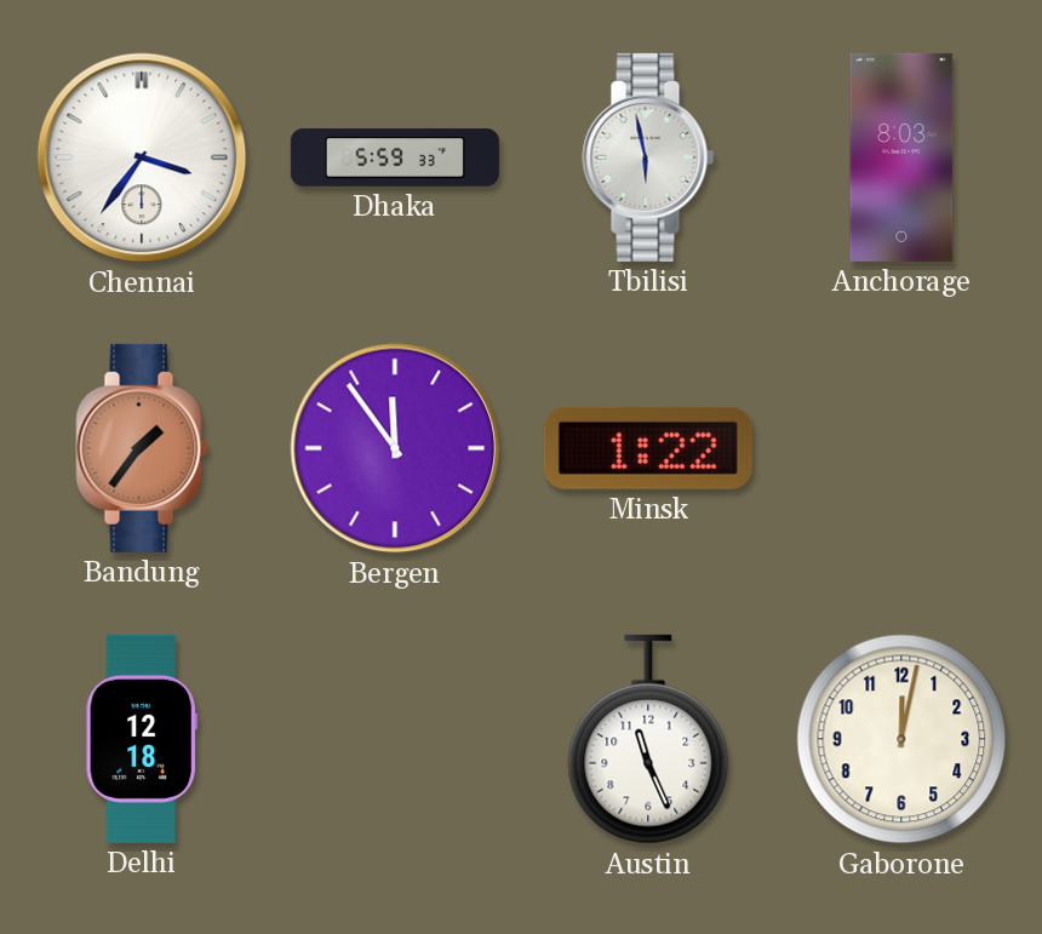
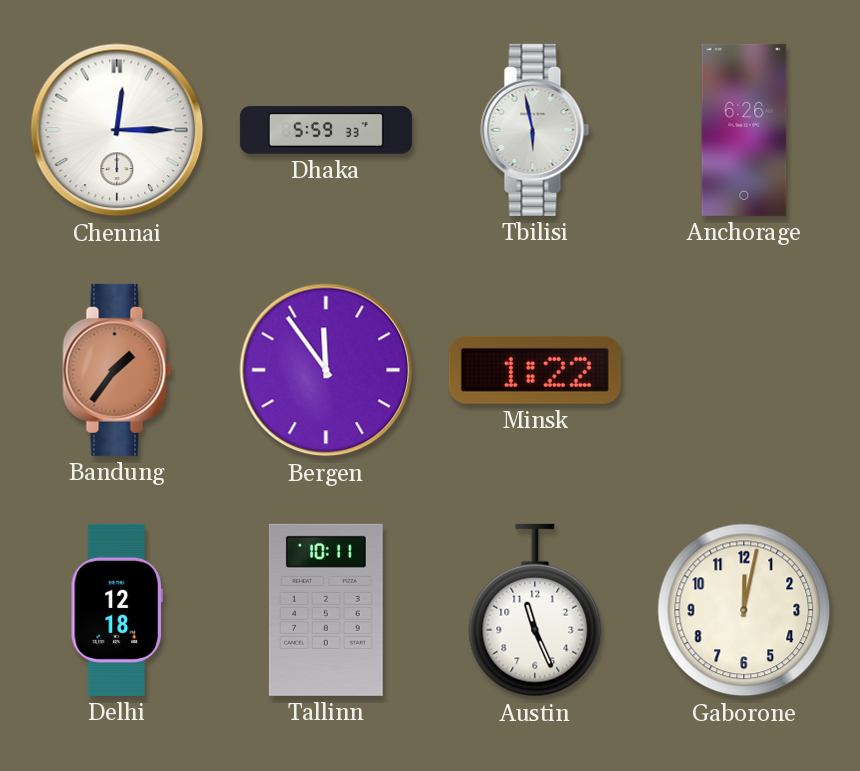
Chennai: 3:36 -> 12:15
Anchorage: 8:03 -> 6:26
Tallinn: none -> 10:11
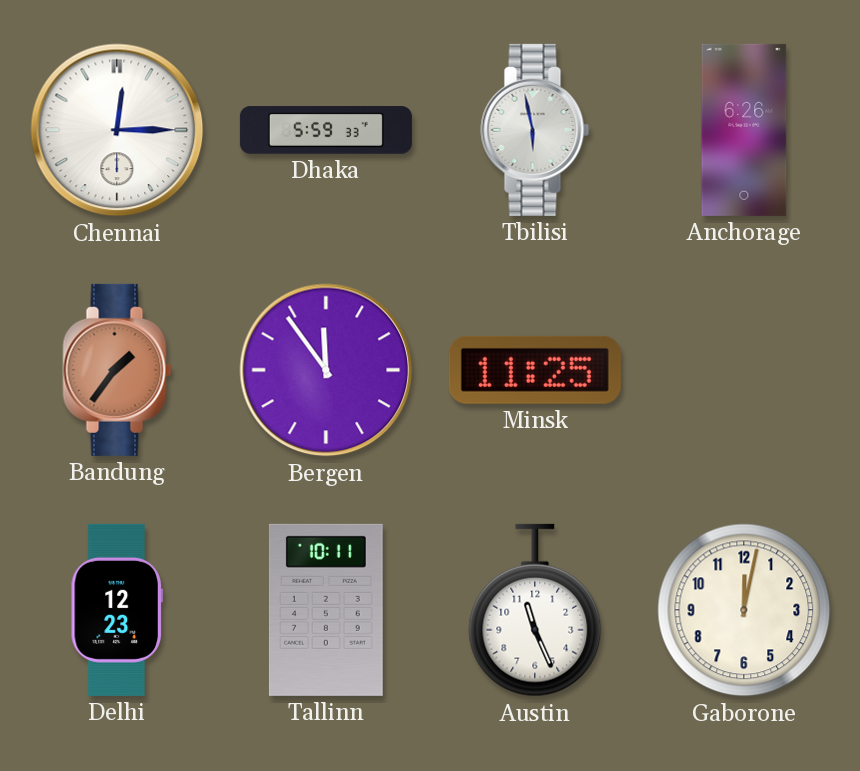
Minsk: 1:22 -> 11:25
Delhi: 12:18 -> 12:23
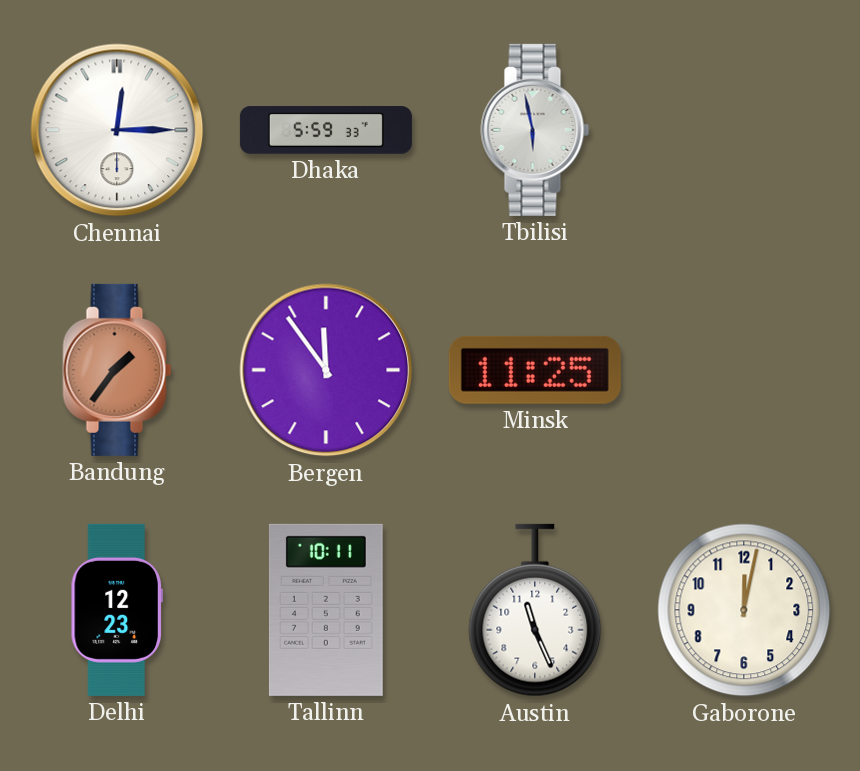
Anchorage: 6:26 -> none
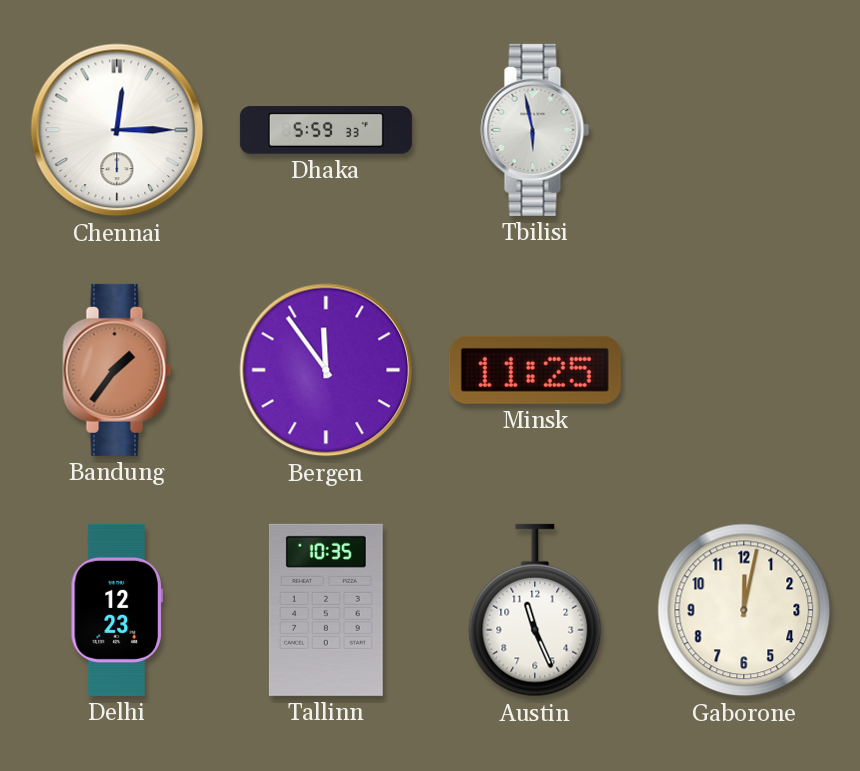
Tallinn: 10:11 -> 10:35
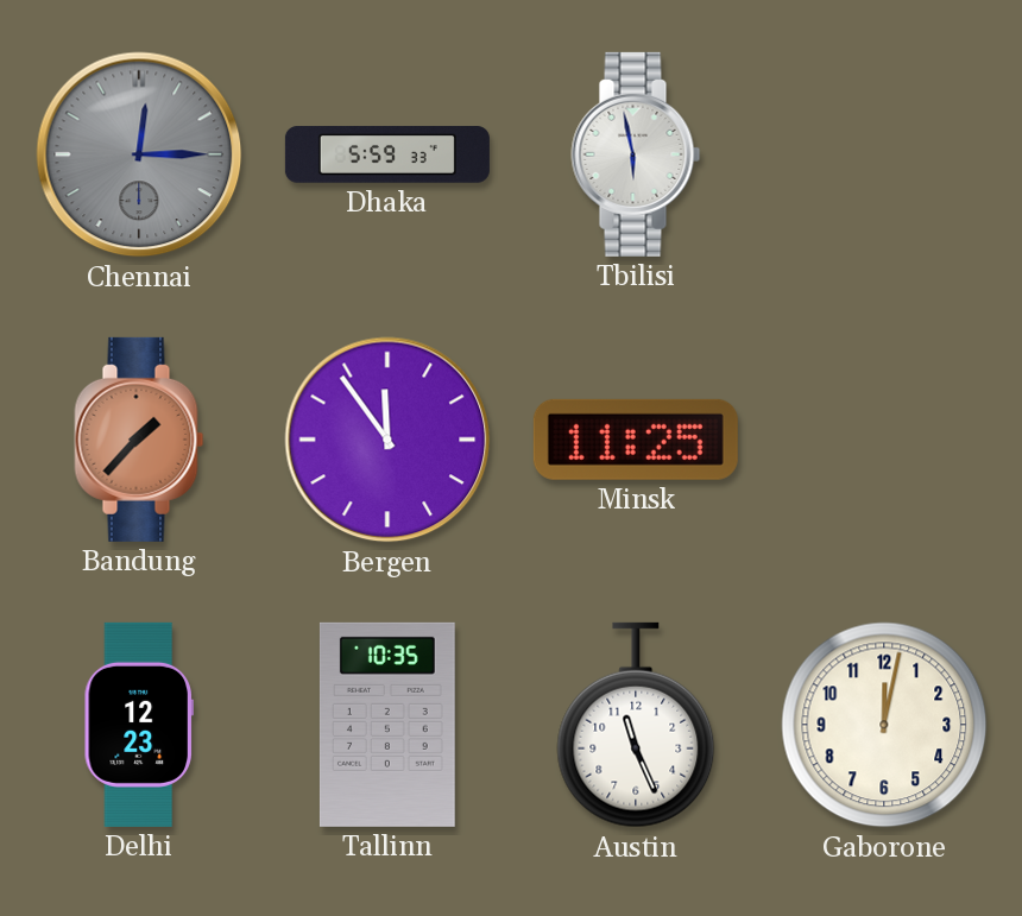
Chennai dial: white -> grey
Bandung: 1:36 -> 1:37
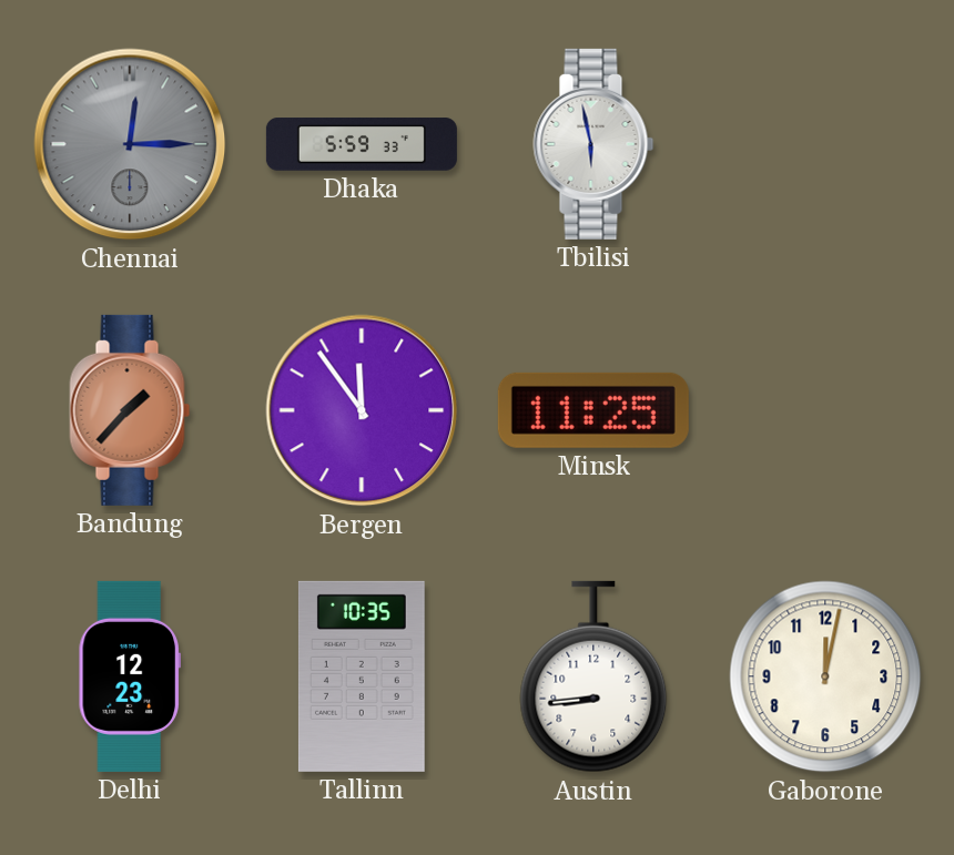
Austin: 11:26 -> 8:44
